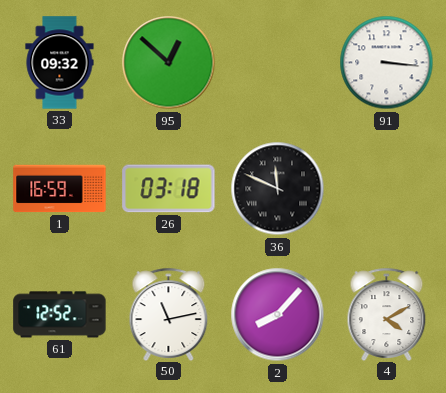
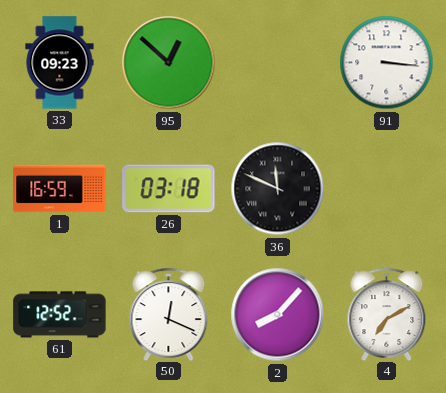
33: 09:32 -> 09:23
50: 11:13 -> 12:19
4: 4:10 -> 7:10
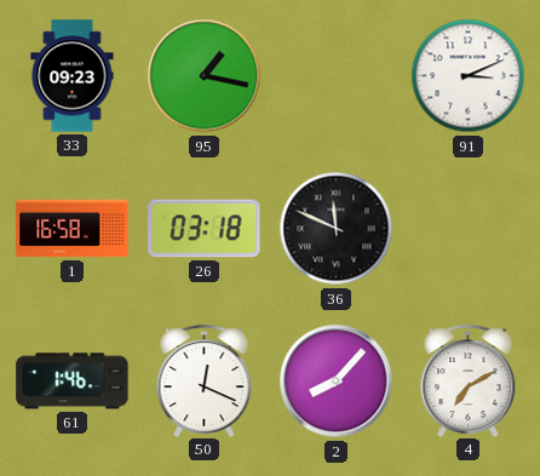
95: 12:52 -> 1:17
91: 3:16 -> 3:11
1: 16:59 -> 16:58
61: 12:52 -> 1:46
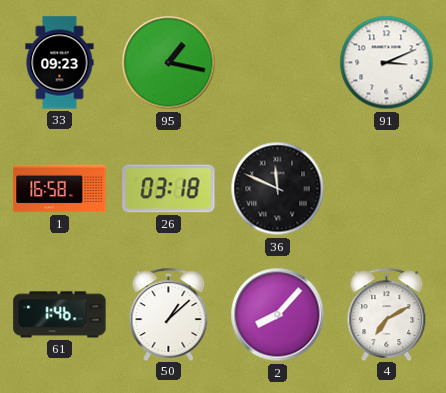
50: 12:19 -> 1:08
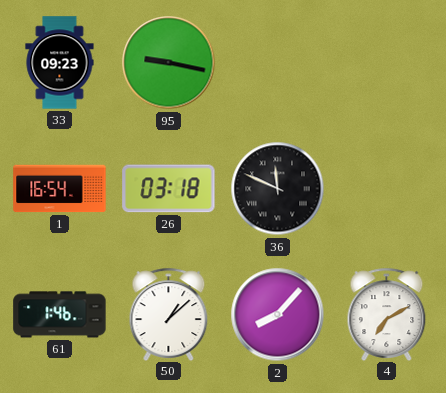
95: 1:17 -> 9:17
91: 3:11 -> none
1: 16:58 -> 16:54
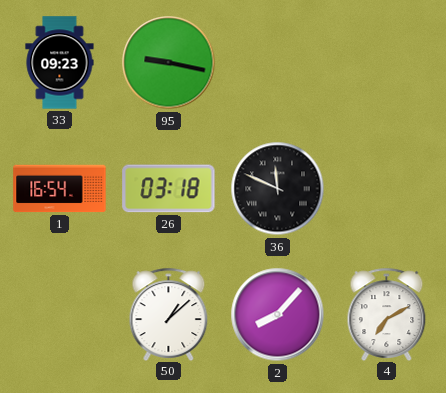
61: 1:46 -> none
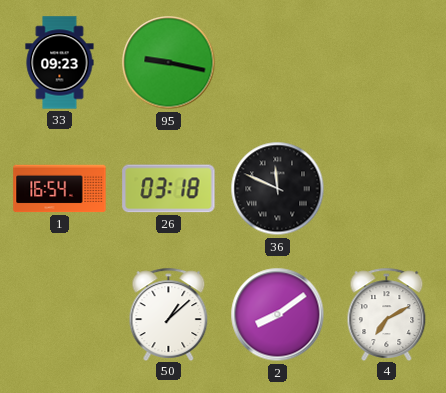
2: 8:07 -> 8:09
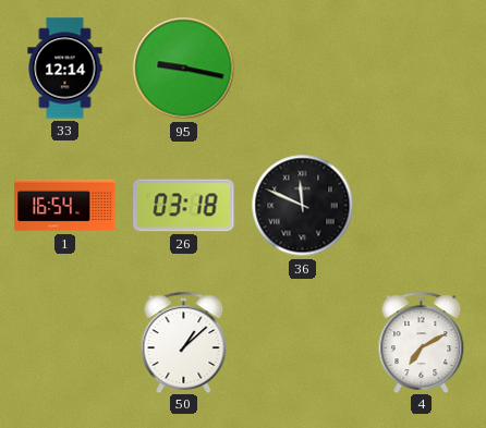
33: 09:23 -> 12:14
2: 8:09 -> none
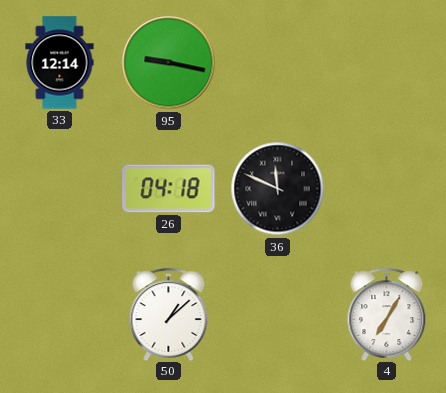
1: 16:54 -> none
26: 03:18 -> 04:18
4: 7:10 -> 7:05
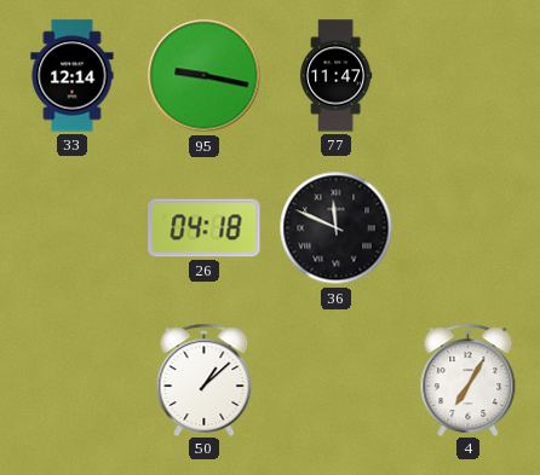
77: none -> 11:47
